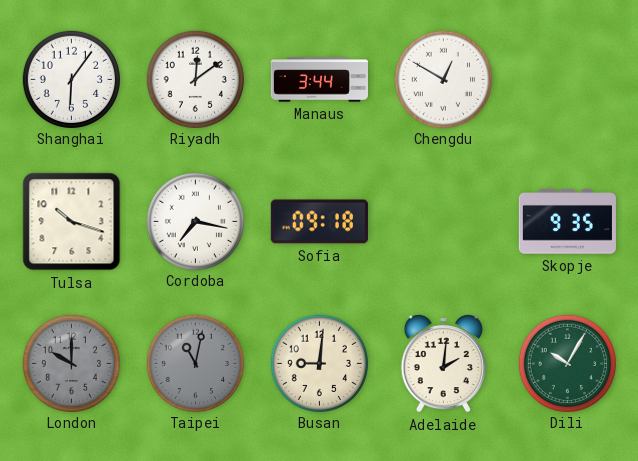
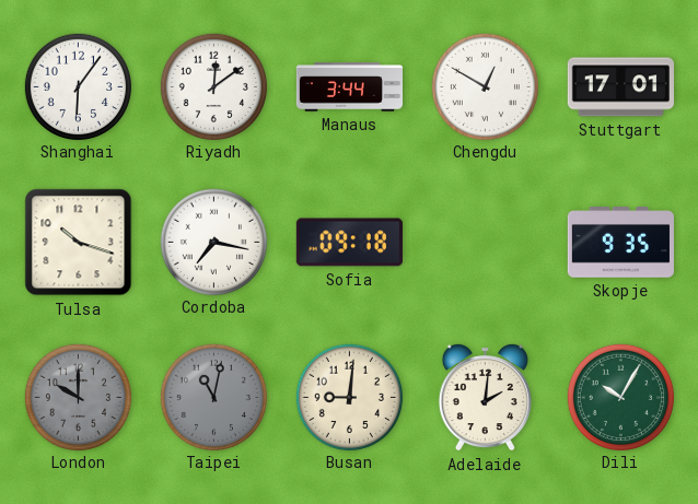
Stuttgart: none -> 17:01
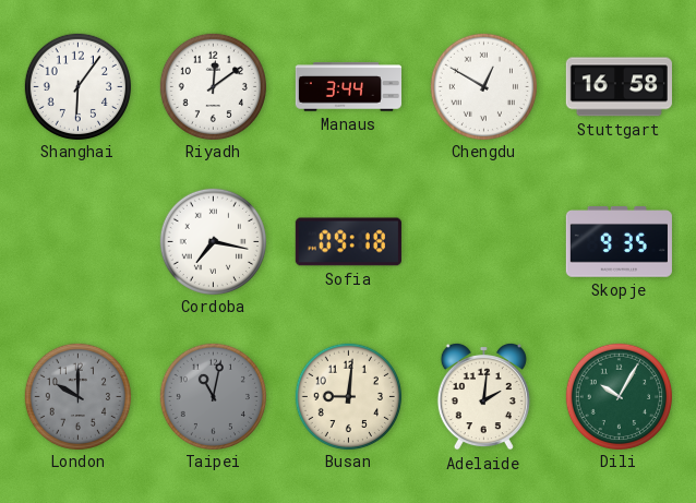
Stuttgart: 17:01 -> 16:58
Tulsa: 10:18 -> none
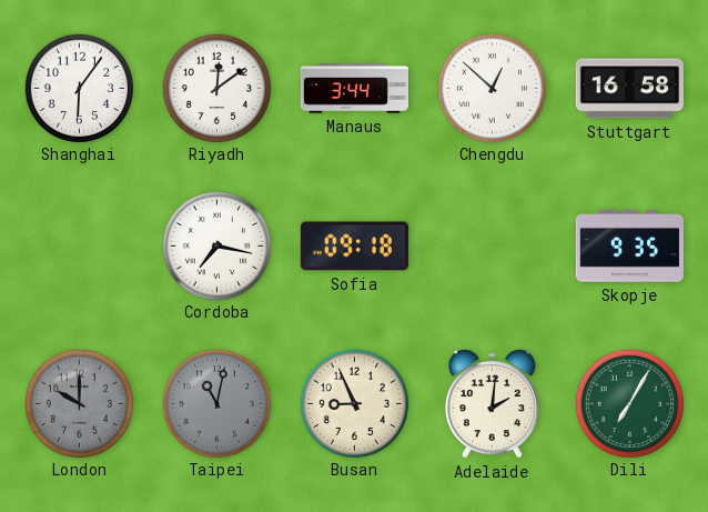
Chengdu: 12:50 -> 12:52
Busan: 9:01 -> 8:56
Dili: 10:05 -> 7:05
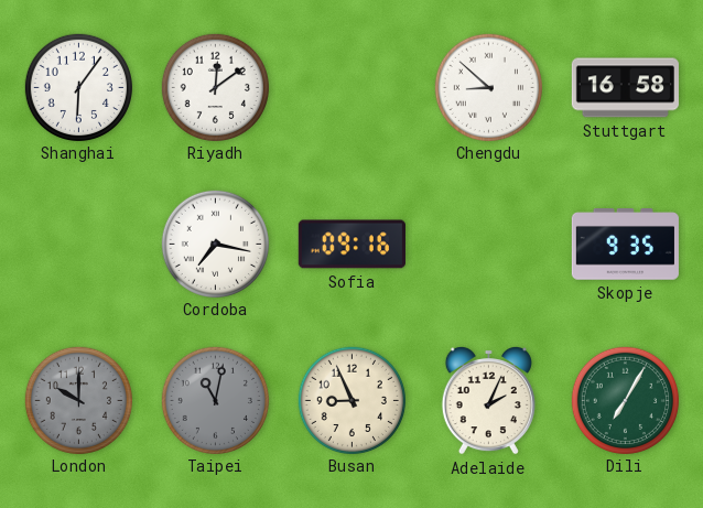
Manaus: 3:44 -> none
Chengdu: 12:52 -> 8:52
Sofia: 09:18 -> 09:16
Adelaide: 2:01 -> 2:04
